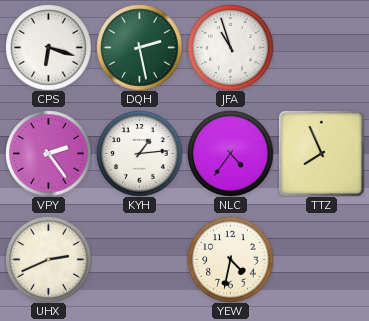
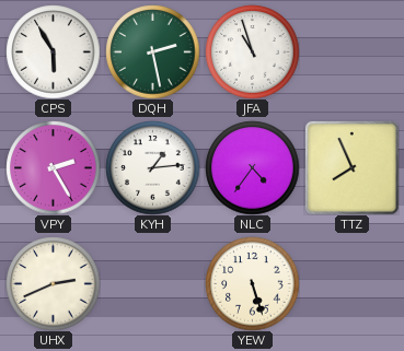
CPS: 6:18 -> 5:55
VPY: 2:24 -> 2:25
YEW: 4:32 -> 5:27
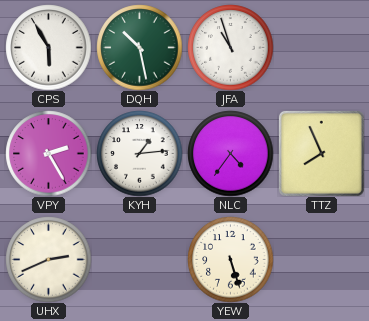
DQH: 2:28 -> 10:28
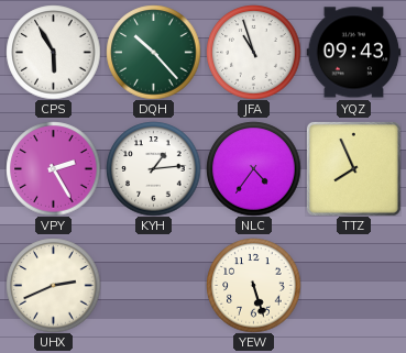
DQH: 10:28 -> 10:23
YQZ: none -> 09:43
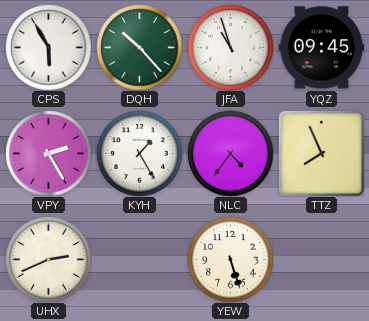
YQZ: 09:43 -> 09:45
KYH: 1:14 -> 1:25
